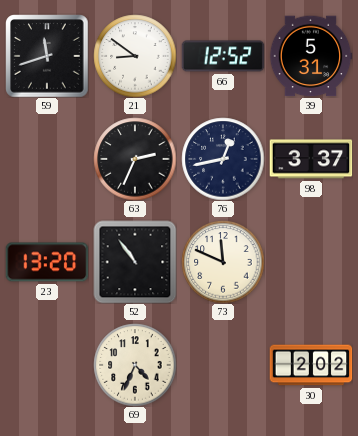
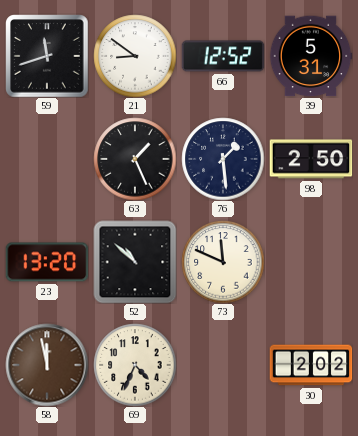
63: 2:34 -> 1:26
76: 12:43 -> 1:29
98: 3:37 -> 2:50
52: 10:54 -> 10:52
58: none -> 11:58
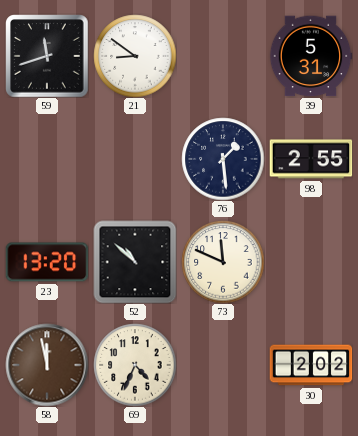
66: 12:52 -> none
63: 1:26 -> none
98: 2:50 -> 2:55
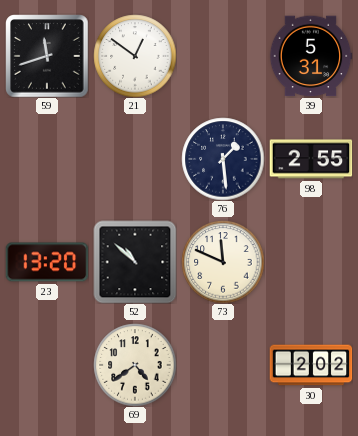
21: 8:51 -> 12:51
58: 11:58 -> none
69: 4:34 -> 4:39
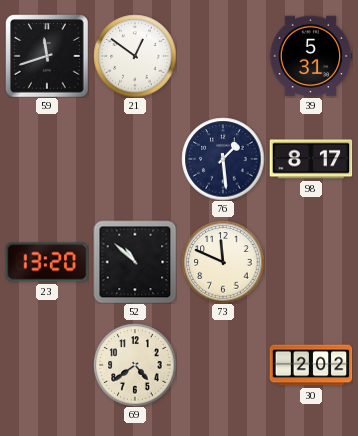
98: 2:55 -> 8:17
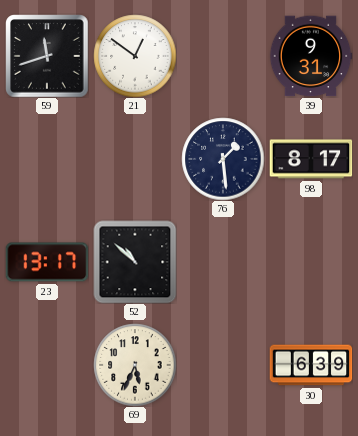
39: 5:31 -> 9:31
23: 13:20 -> 13:17
73: 11:49 -> none
69: 4:39 -> 5:34
30: 2:02 -> 6:39
